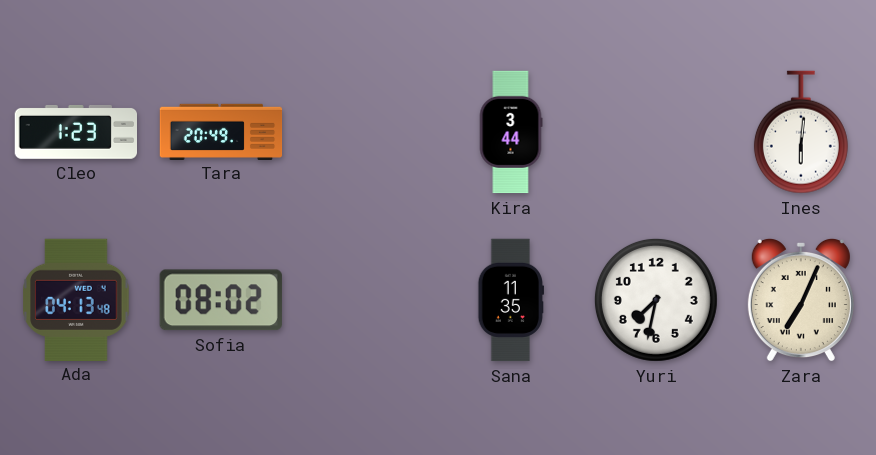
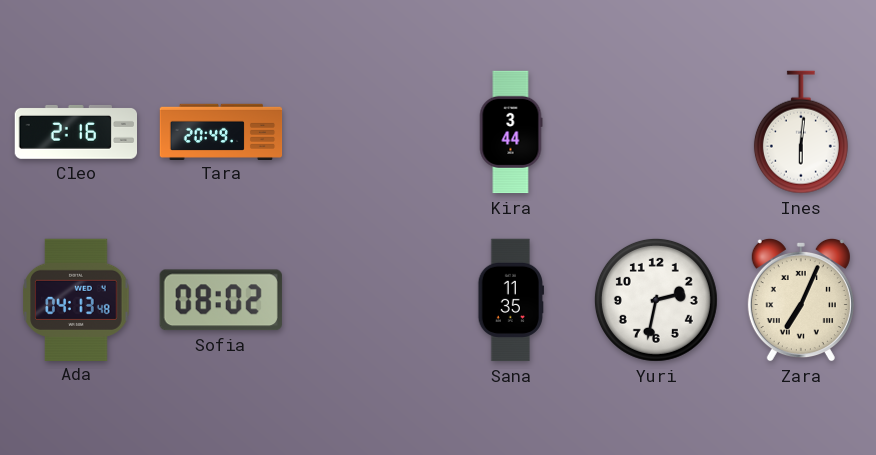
Cleo: 1:23 -> 2:16
Yuri: 7:32 -> 2:32
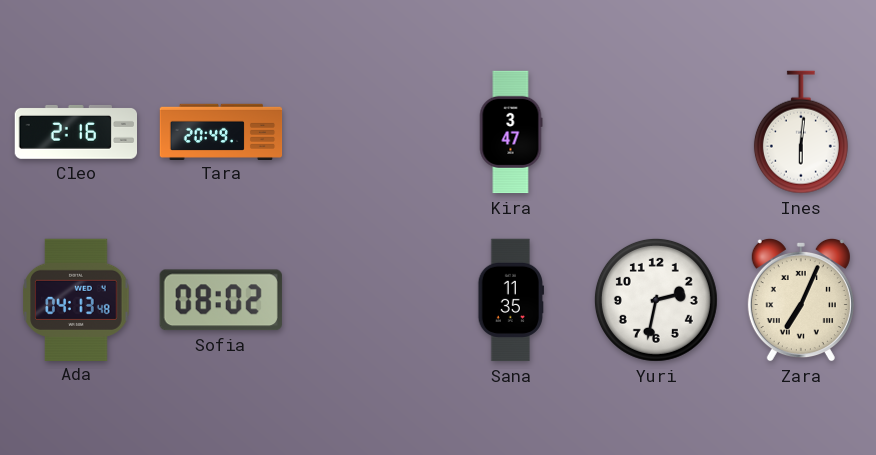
Kira: 3:44 -> 3:47
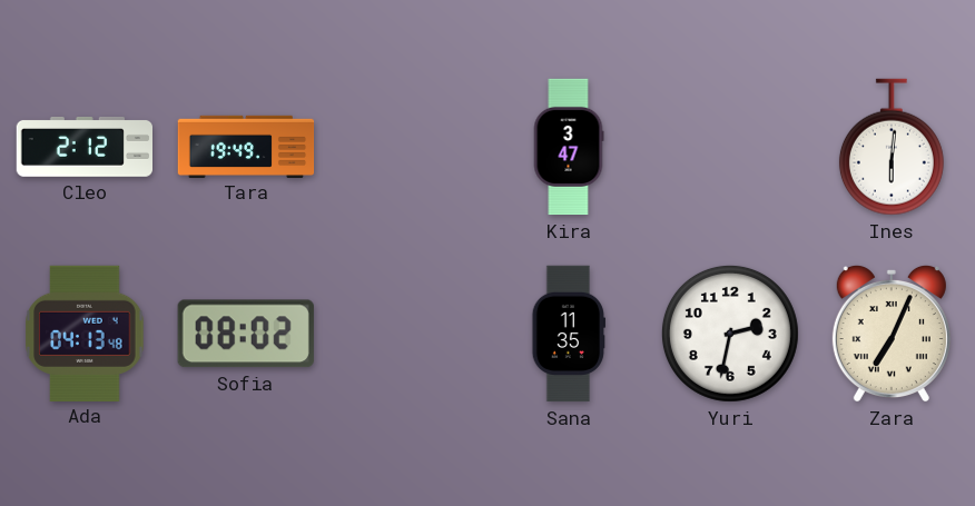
Cleo: 2:16 -> 2:12
Tara: 20:49 -> 19:49
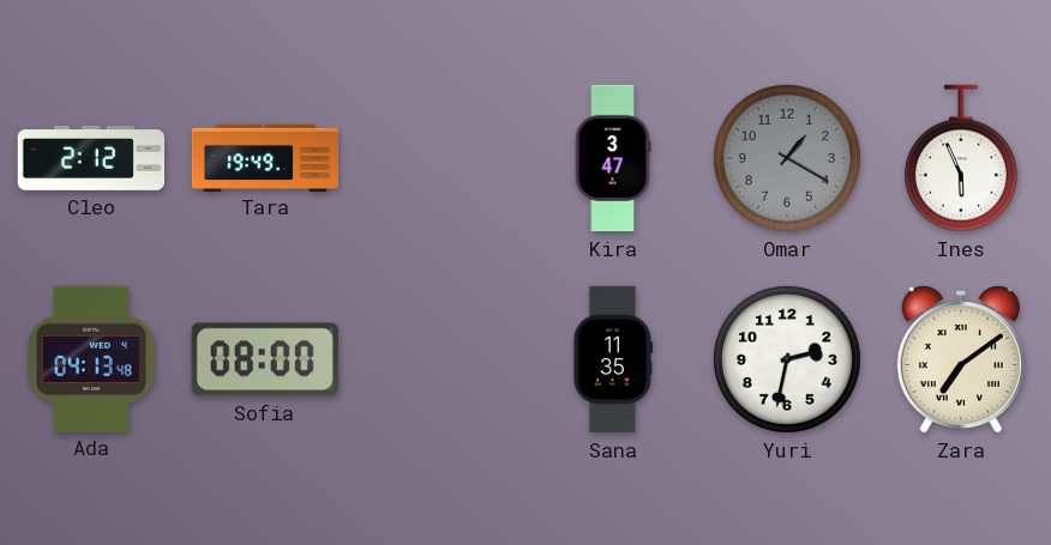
Omar: none -> 1:20
Ines: 6:01 -> 5:56
Sofia: 08:02 -> 08:00
Zara: 7:04 -> 7:09
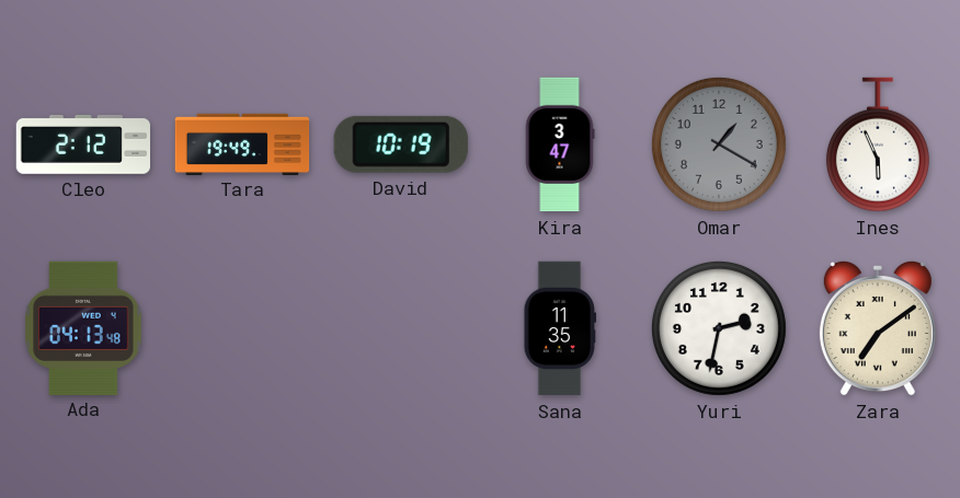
David: none -> 10:19
Sofia: 08:00 -> none
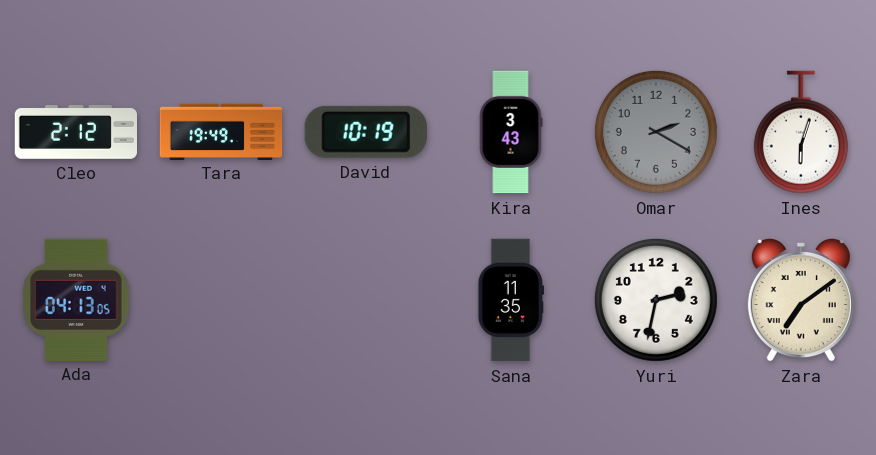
Kira: 3:47 -> 3:43
Omar: 1:20 -> 2:20
Ines: 5:56 -> 6:03
Ada: 04:13:48 -> 04:13:05
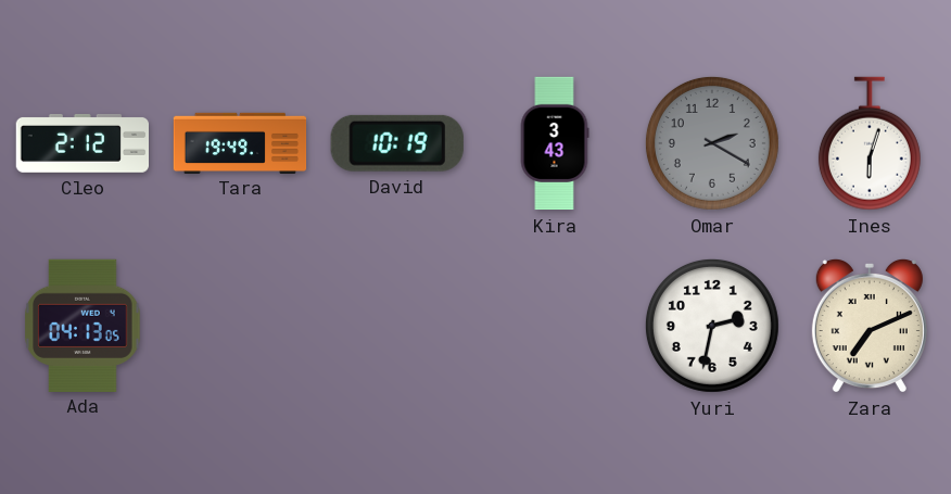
Sana: 11:35 -> none
Zara: 7:09 -> 7:11
